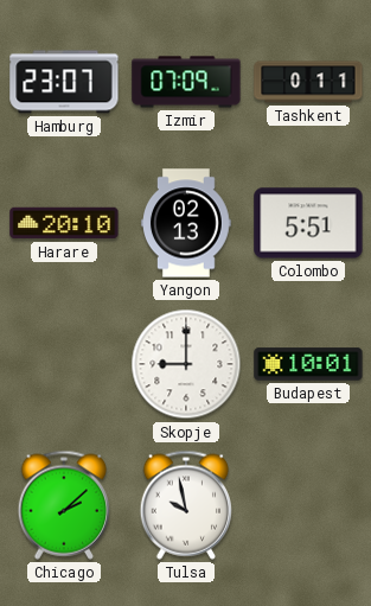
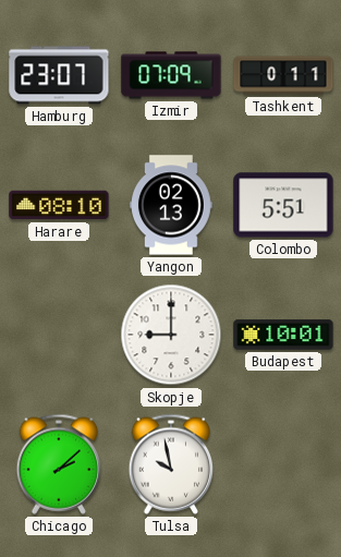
Harare: 20:10 -> 08:10
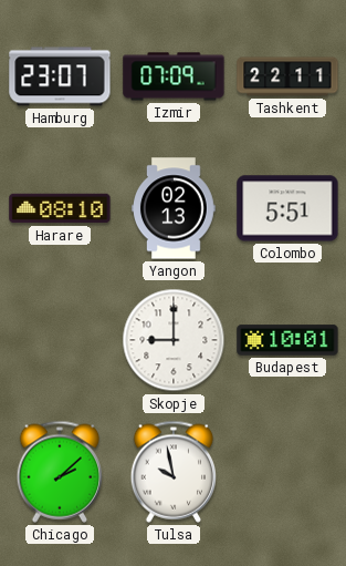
Tashkent: 0:11 -> 22:11
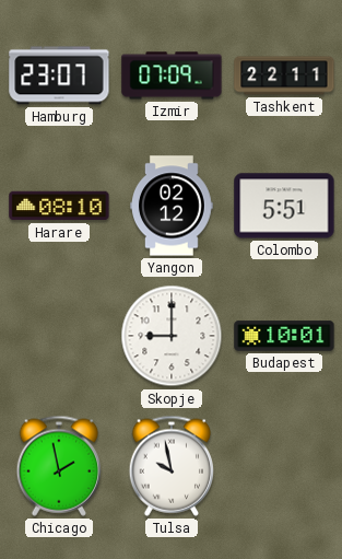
Yangon: 02:13 -> 02:12
Chicago: 2:08 -> 1:58
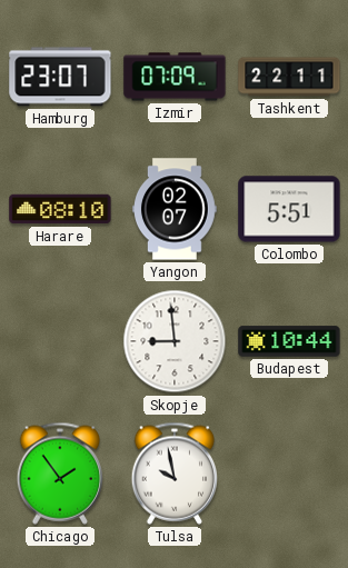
Yangon: 02:12 -> 02:07
Skopje: 9:00 -> 8:59
Budapest: 10:01 -> 10:44
Chicago: 1:58 -> 1:54
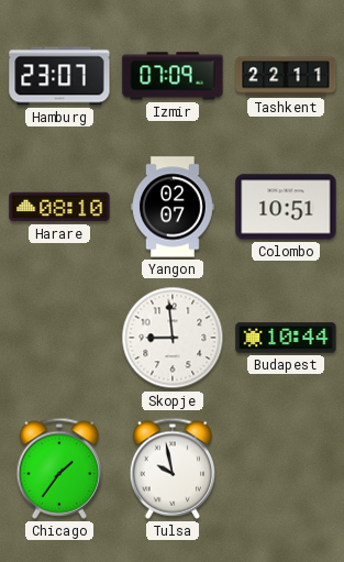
Colombo: 5:51 -> 10:51
Chicago: 1:54 -> 1:36
